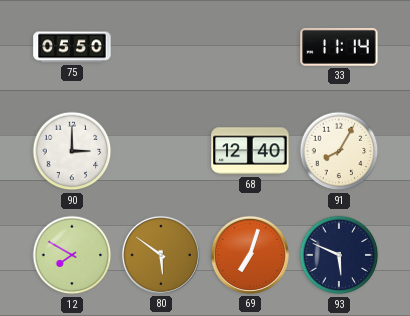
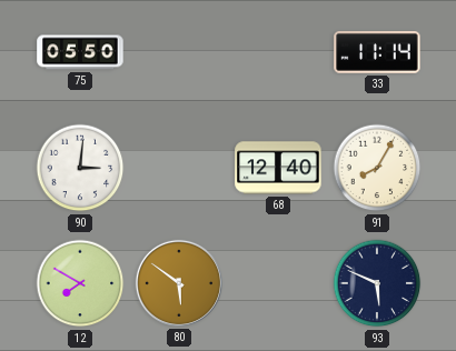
90: 3:00 -> 3:01
69: 7:03 -> none
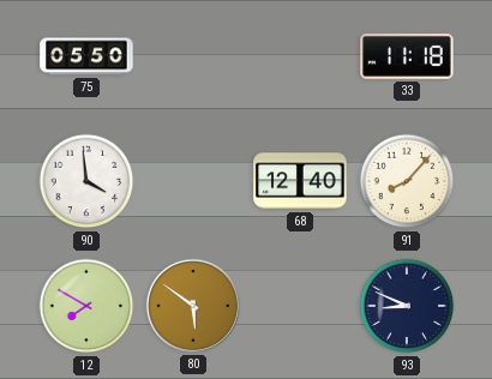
33: 11:14 -> 11:18
90: 3:01 -> 3:59
91: 8:05 -> 8:07
93: 5:49 -> 8:49
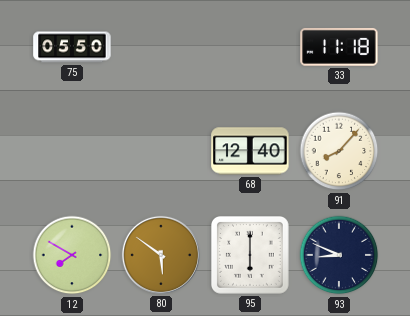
90: 3:59 -> none
95: none -> 6:00
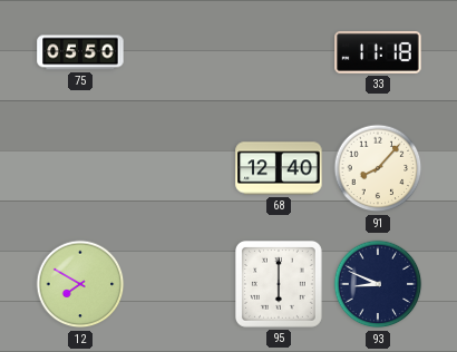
80: 5:51 -> none
